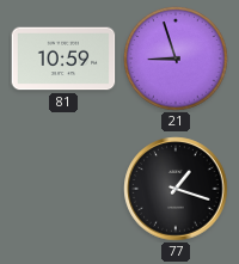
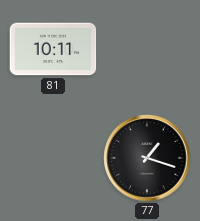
81: 10:59 -> 10:11
21: 8:57 -> none
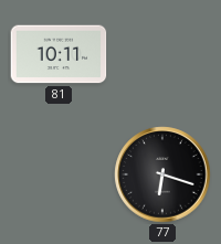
77: 1:18 -> 6:18
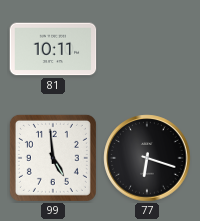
99: none -> 4:59
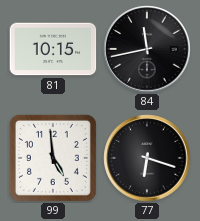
81: 10:11 -> 10:15
84: none -> 11:43
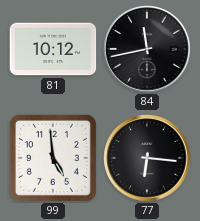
81: 10:15 -> 10:12
77: 6:18 -> 6:16
